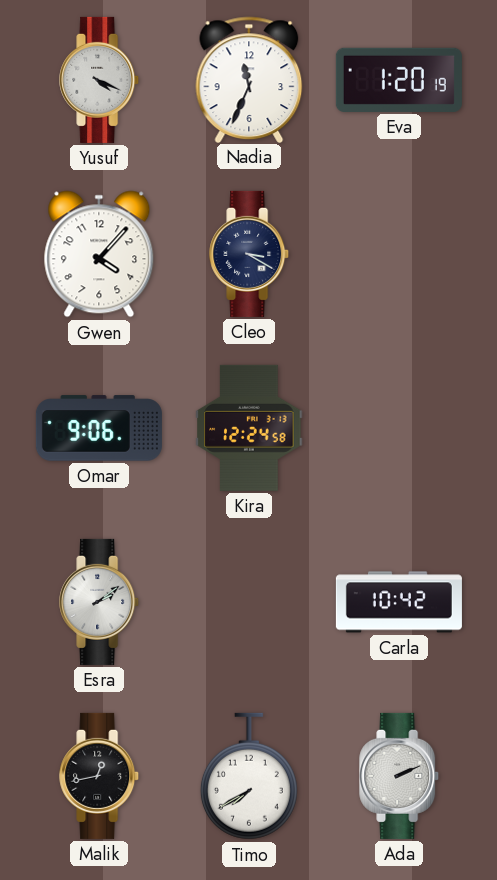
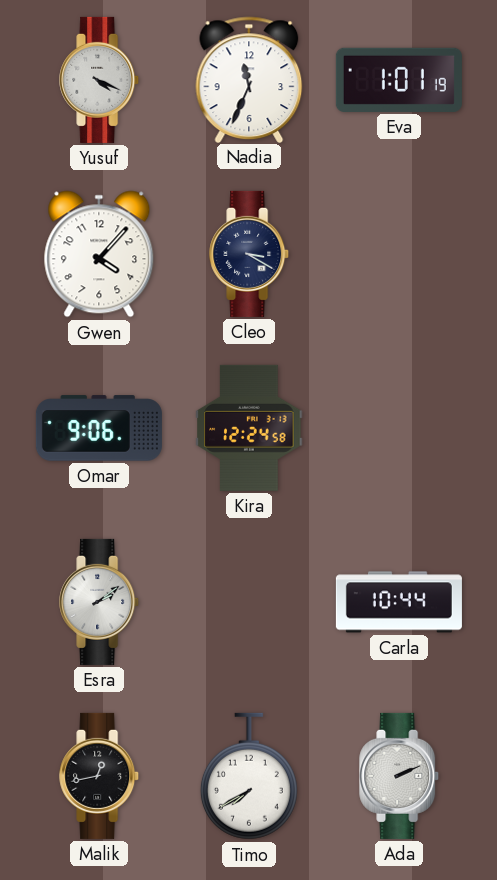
Eva: 1:20 -> 1:01
Carla: 10:42 -> 10:44
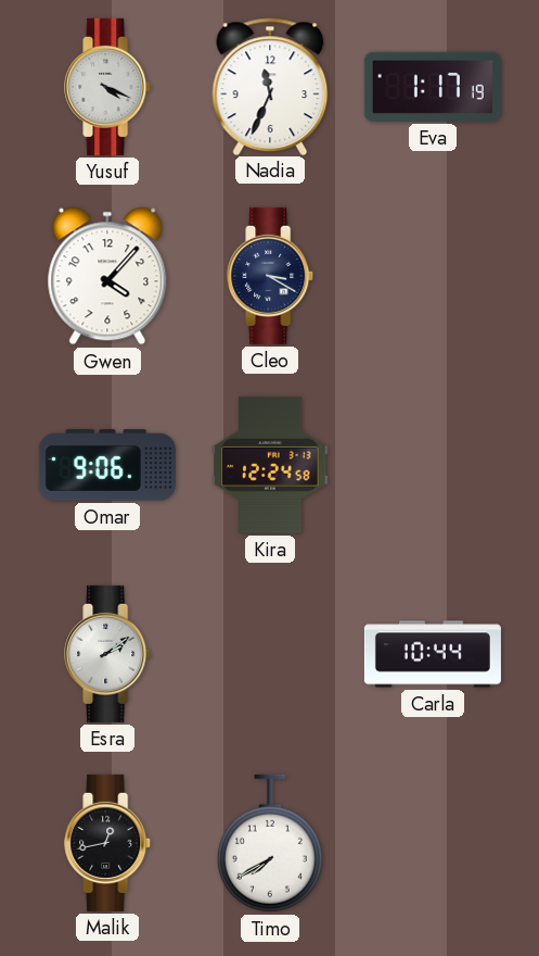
Eva: 1:01 -> 1:17
Ada: 2:11 -> none
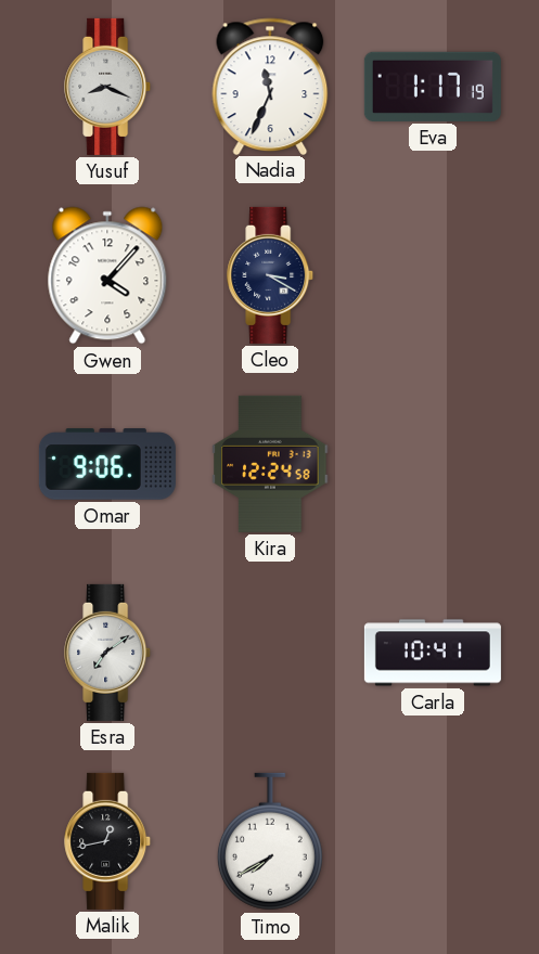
Yusuf: 4:19 -> 8:19
Esra: 2:09 -> 7:09
Carla: 10:44 -> 10:41
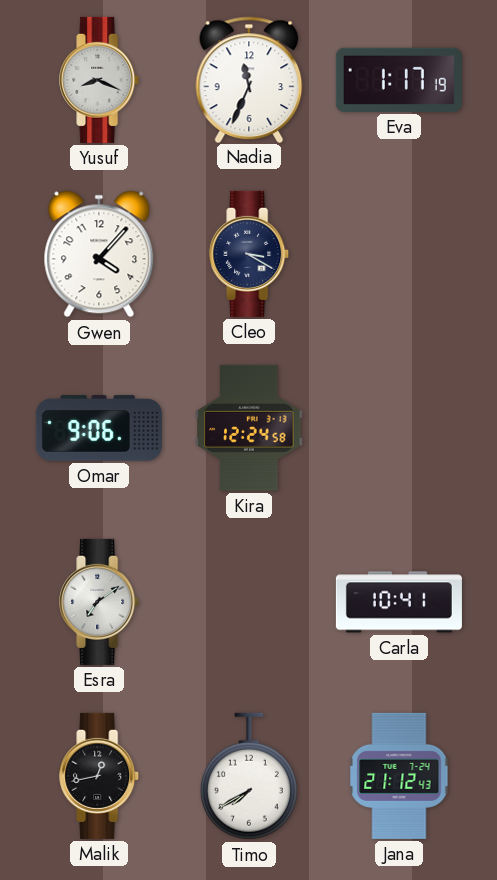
Jana: none -> 21:12
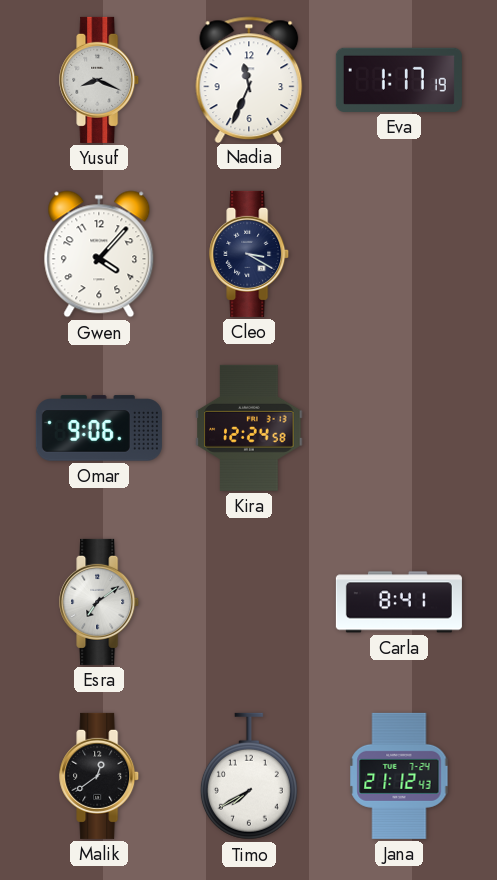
Carla: 10:41 -> 8:41
Malik: 12:43 -> 12:39
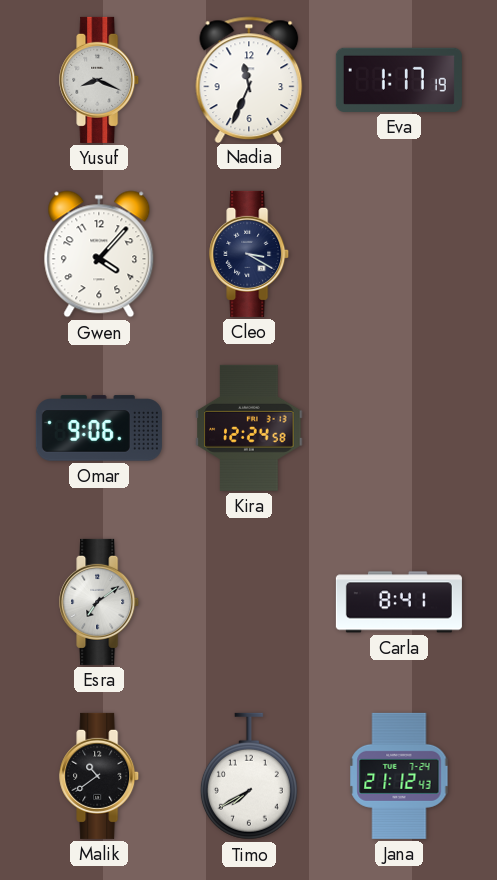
Malik: 12:39 -> 10:39
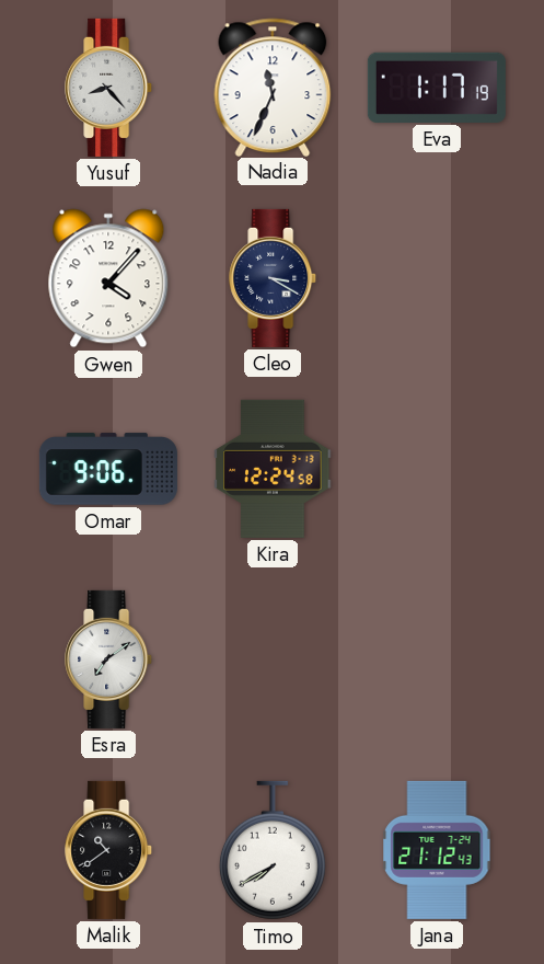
Yusuf: 8:19 -> 8:23
Carla: 8:41 -> none
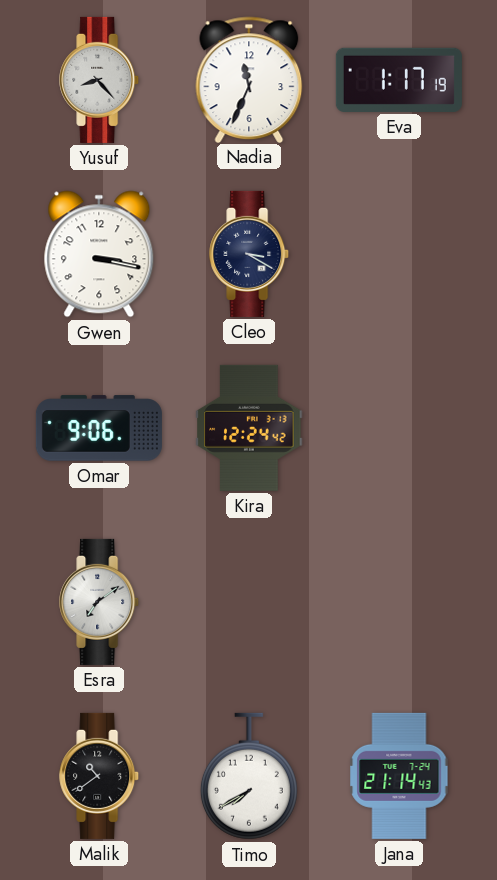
Gwen: 4:07 -> 3:17
Kira: 12:24:58 -> 12:24:42
Jana: 21:12 -> 21:14
